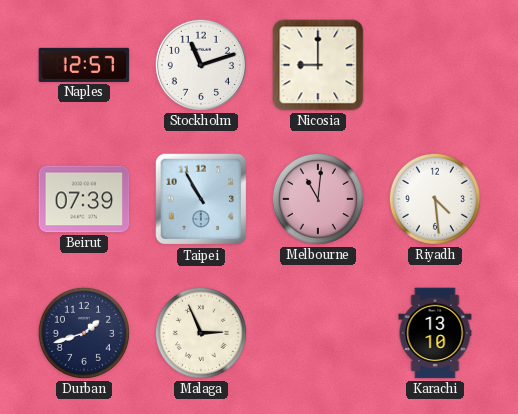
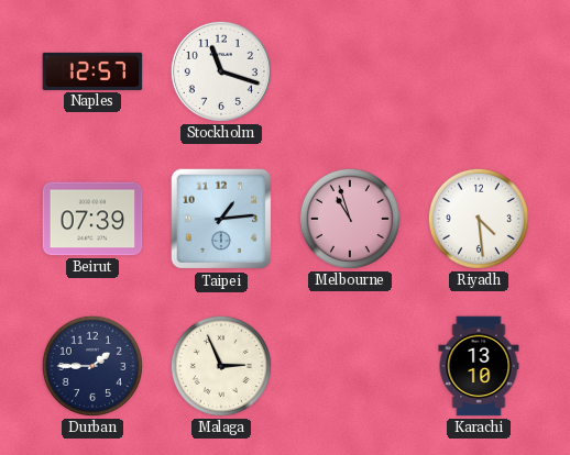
Stockholm: 11:12 -> 11:18
Nicosia: 9:00 -> none
Taipei: 10:55 -> 1:14
Melbourne: 11:01 -> 10:57
Durban: 1:42 -> 1:45
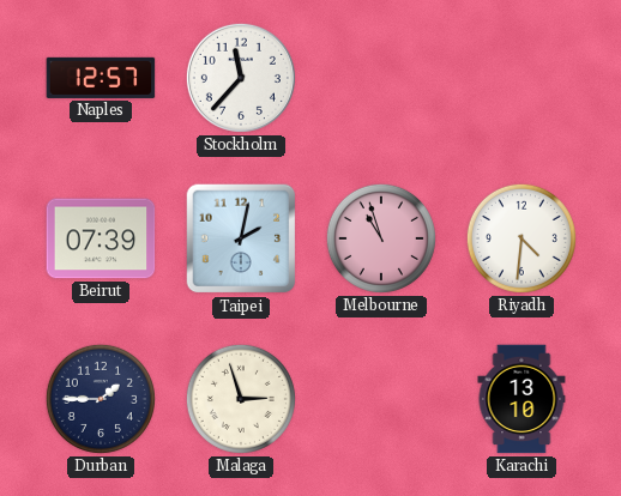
Stockholm: 11:18 -> 11:37
Taipei: 1:14 -> 2:02
Riyadh: 4:29 -> 4:31
Malaga: 2:56 -> 2:57
